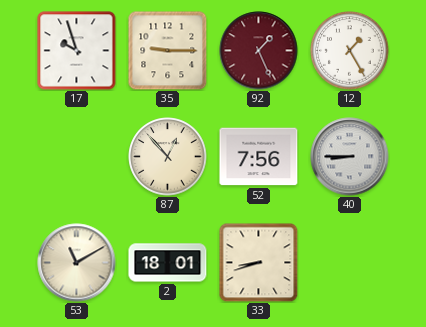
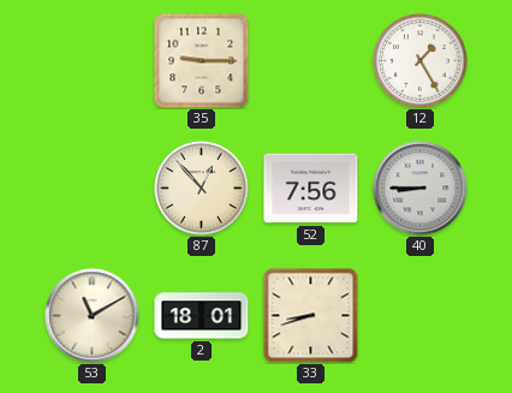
17: 9:57 -> none
92: 1:26 -> none
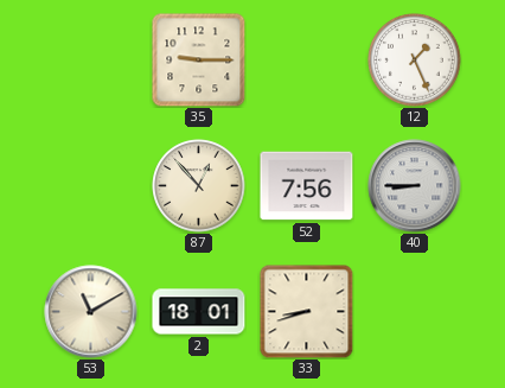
12: 1:25 -> 1:26
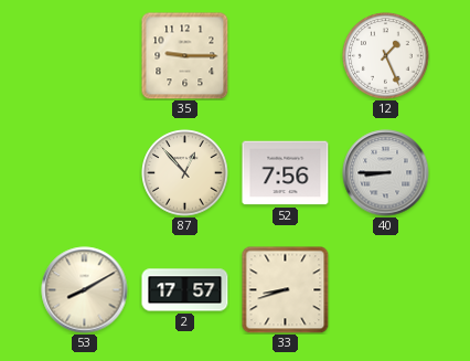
53: 11:10 -> 8:10
2: 18:01 -> 17:57
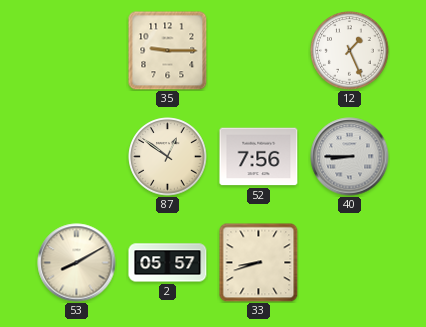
87: 12:53 -> 12:51
2: 17:57 -> 05:57
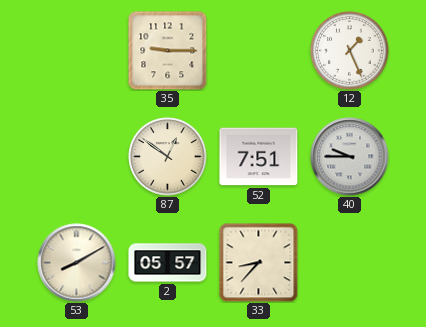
52: 7:56 -> 7:51
40: 8:45 -> 9:45
33: 8:42 -> 8:37
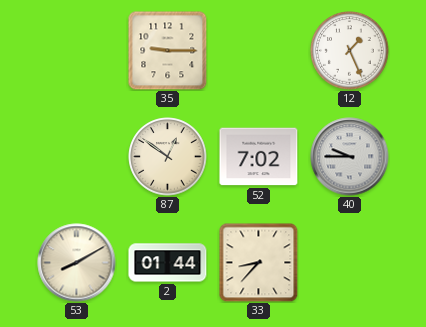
52: 7:51 -> 7:02
2: 05:57 -> 01:44
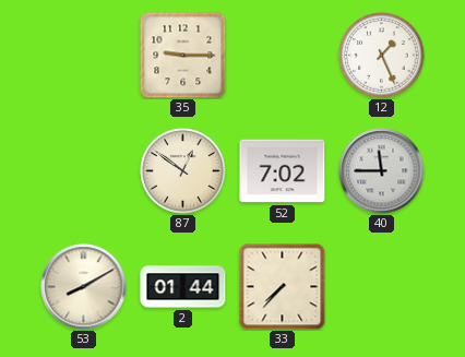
40: 9:45 -> 11:45
33: 8:37 -> 7:37
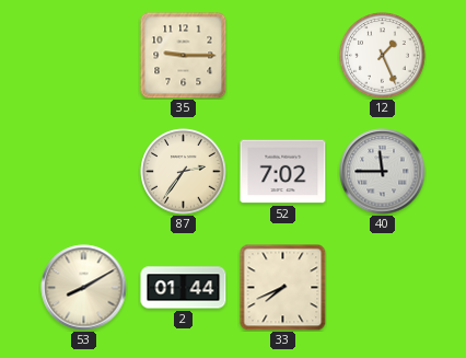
87: 12:51 -> 2:36
33: 7:37 -> 7:41
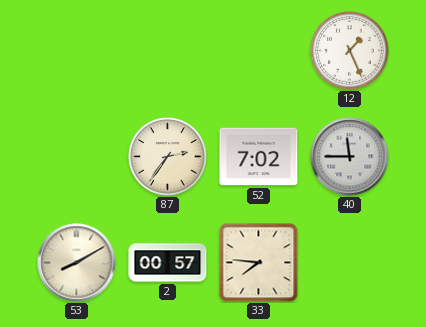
35: 9:15 -> none
2: 01:44 -> 00:57
33: 7:41 -> 7:46
